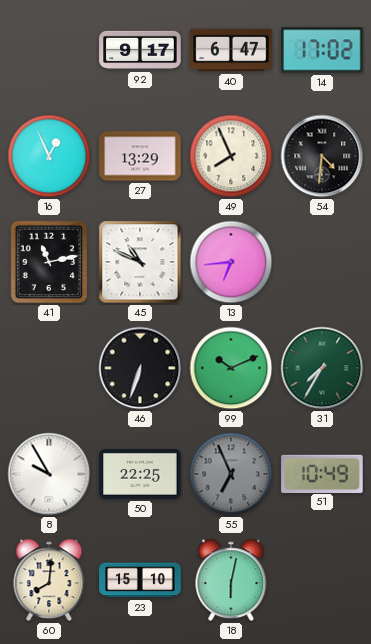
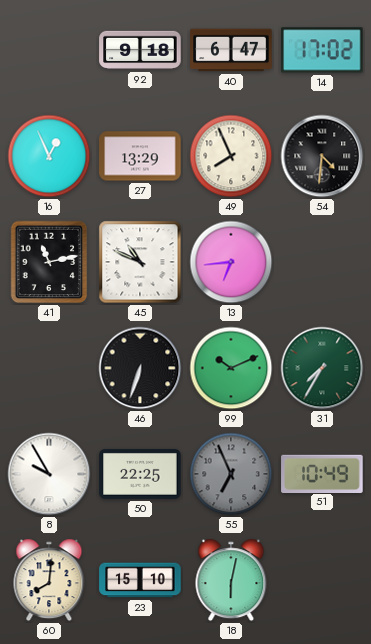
92: 9:17 -> 9:18
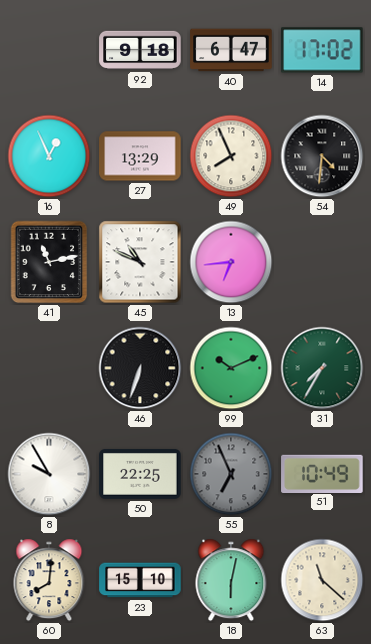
63: none -> 11:22
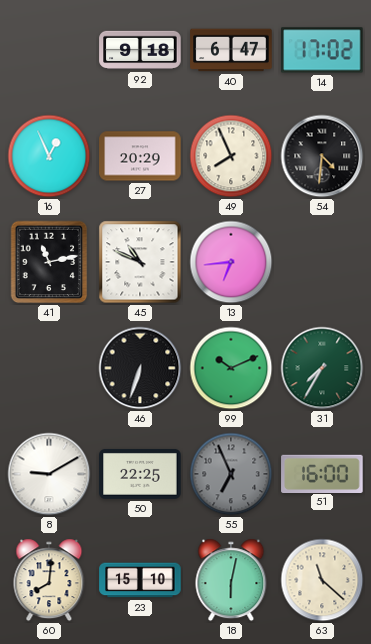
27: 13:29 -> 20:29
8: 9:55 -> 9:10
51: 10:49 -> 16:00
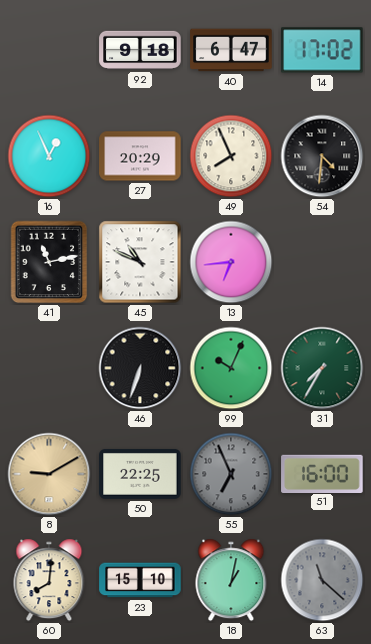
99: 10:11 -> 10:04
8 dial: white -> champagne
18: 6:02 -> 1:02
63 dial: cream -> grey
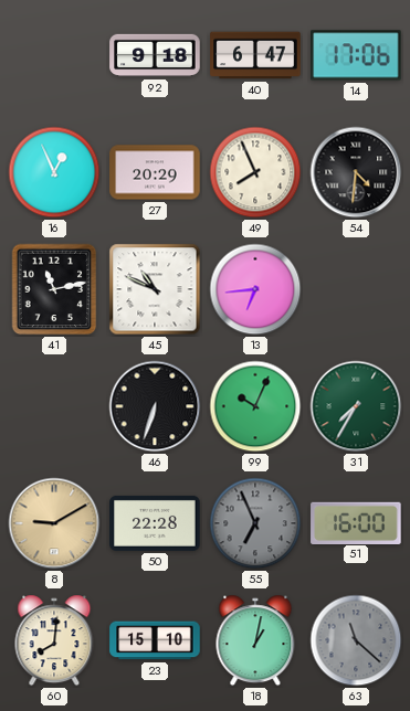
14: 17:02 -> 17:06
50: 22:25 -> 22:28
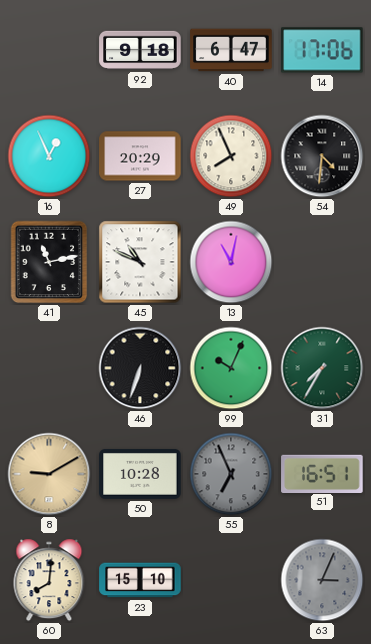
13: 6:44 -> 11:02
50: 22:28 -> 10:28
51: 16:00 -> 16:51
18: 1:02 -> none
63: 11:22 -> 3:04
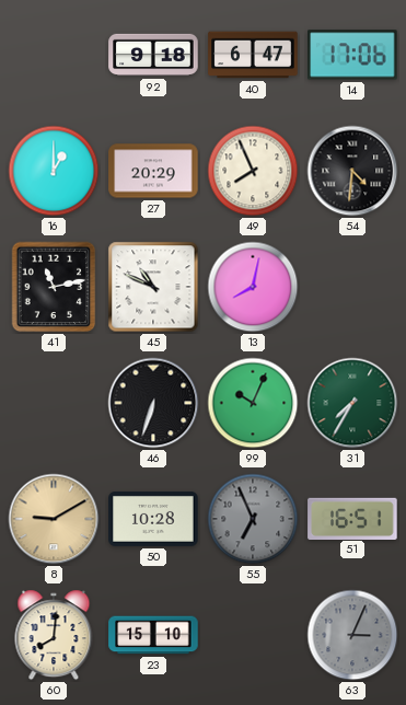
16: 12:56 -> 1:00
13: 11:02 -> 8:02
